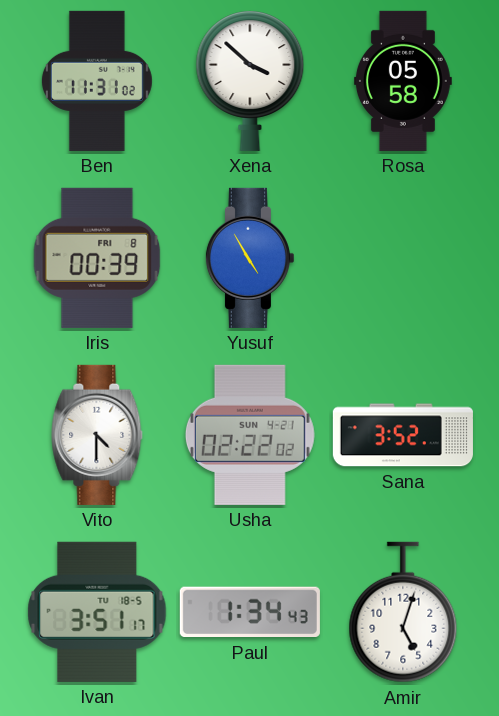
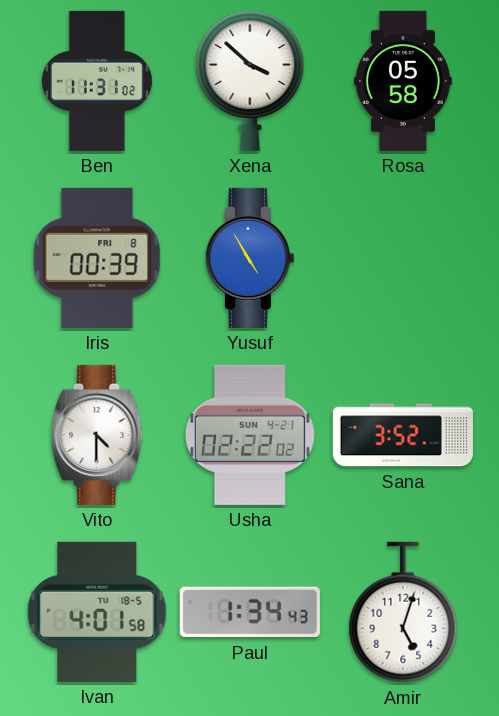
Ivan: 3:51 -> 4:01
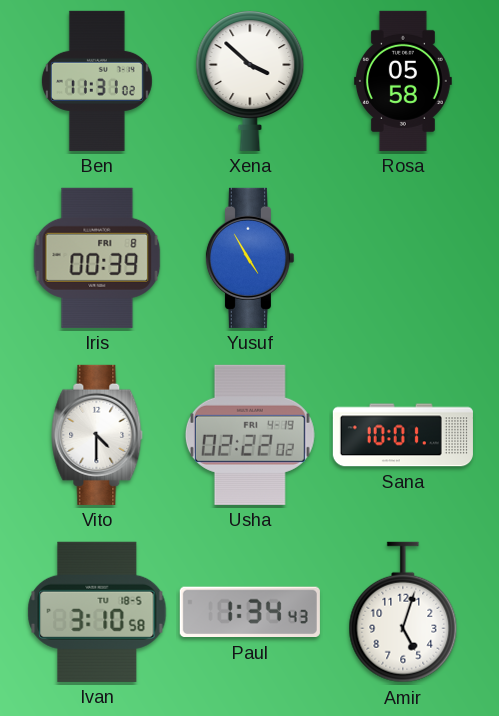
Usha date: SUN 4-21 -> FRI 4-19
Sana: 3:52 -> 10:01
Ivan: 4:01 -> 3:10
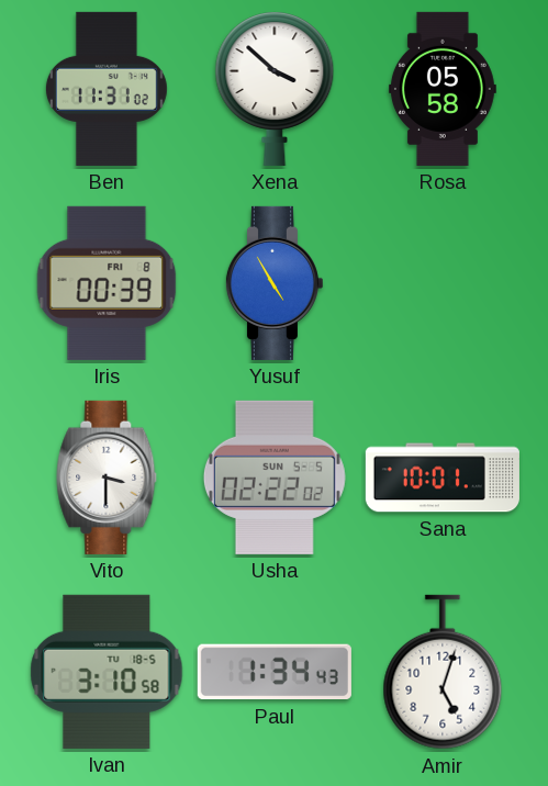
Vito: 4:30 -> 3:30
Usha date: FRI 4-19 -> SUN 5-5
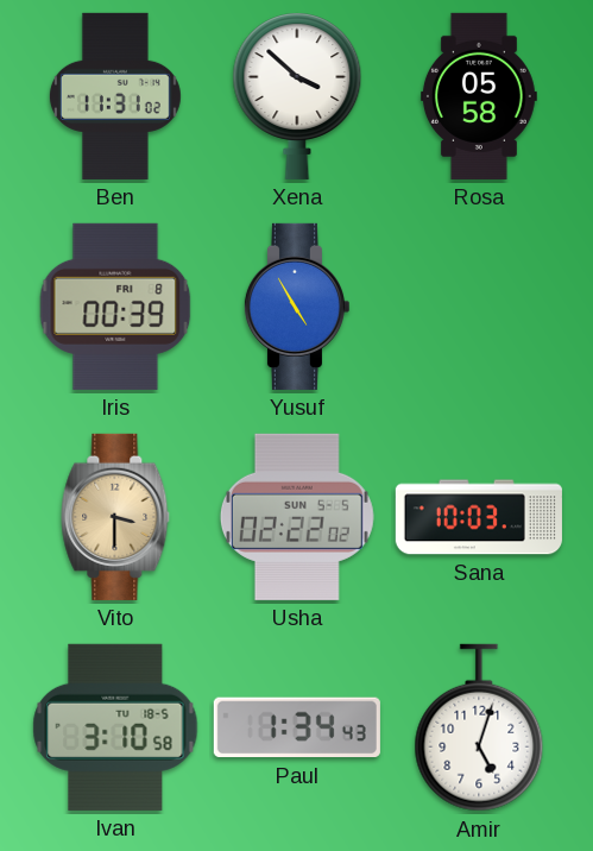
Vito dial: white -> champagne
Sana: 10:01 -> 10:03
